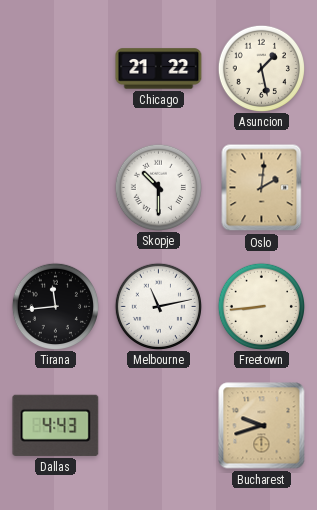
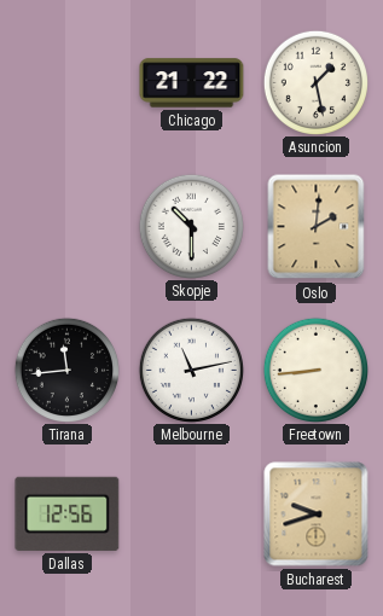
Dallas: 4:43 -> 12:56
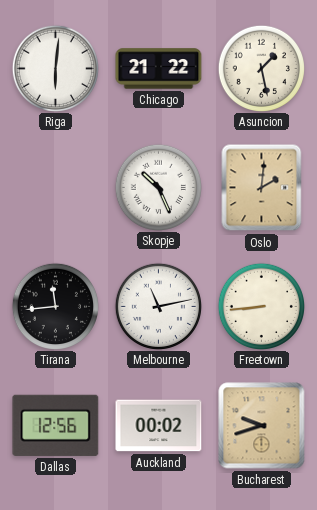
Riga: none -> 6:01
Skopje: 10:30 -> 10:26
Auckland: none -> 00:02
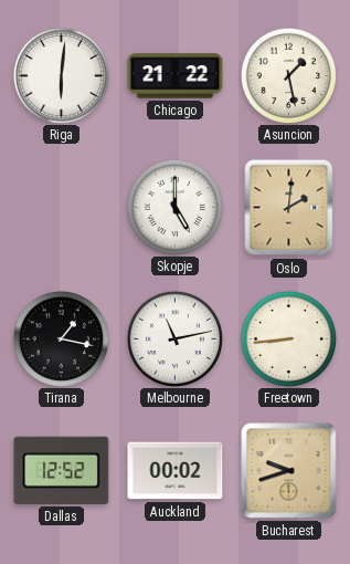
Skopje: 10:26 -> 5:00
Tirana: 11:44 -> 1:17
Dallas: 12:56 -> 12:52
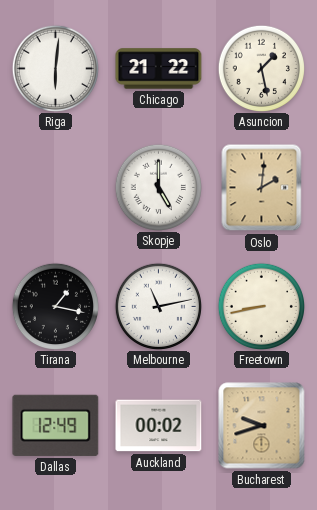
Freetown: 8:44 -> 8:43
Dallas: 12:52 -> 12:49
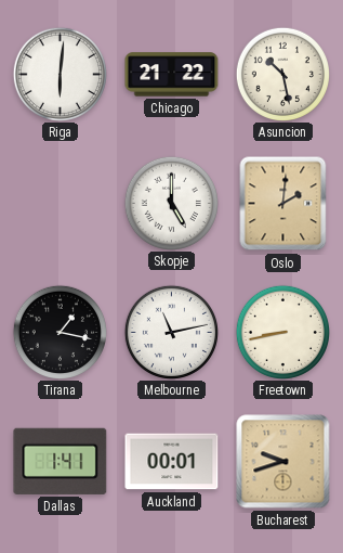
Asuncion: 1:28 -> 10:28
Dallas: 12:49 -> 1:41
Auckland: 00:02 -> 00:01
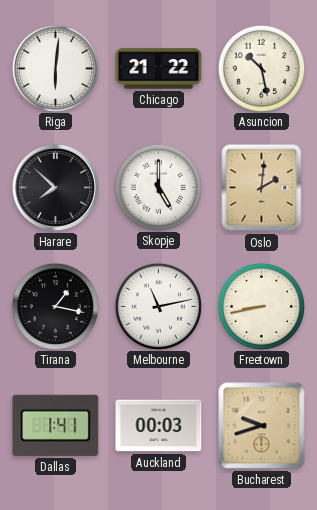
Harare: none -> 7:52
Auckland: 00:01 -> 00:03
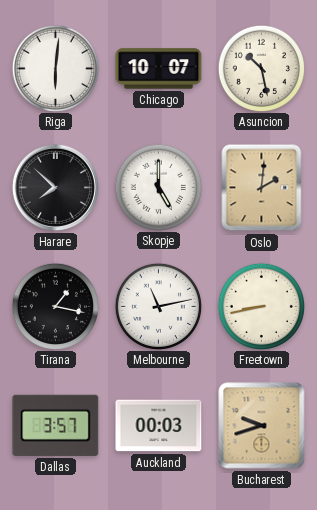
Chicago: 21:22 -> 10:07
Dallas: 1:41 -> 3:57
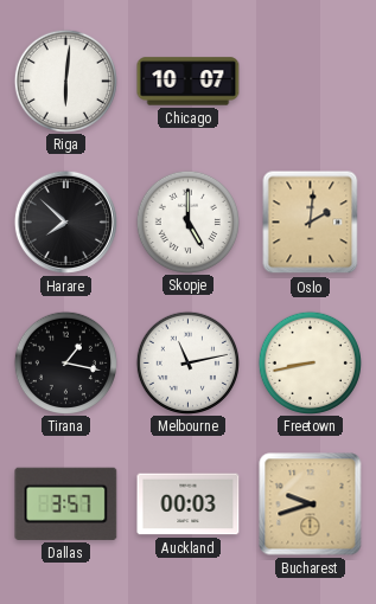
Asuncion: 10:28 -> none
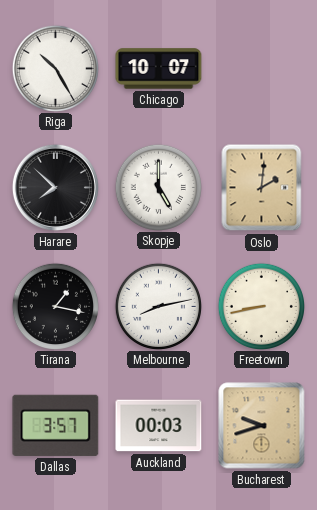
Riga: 6:01 -> 10:25
Melbourne: 11:13 -> 8:13
